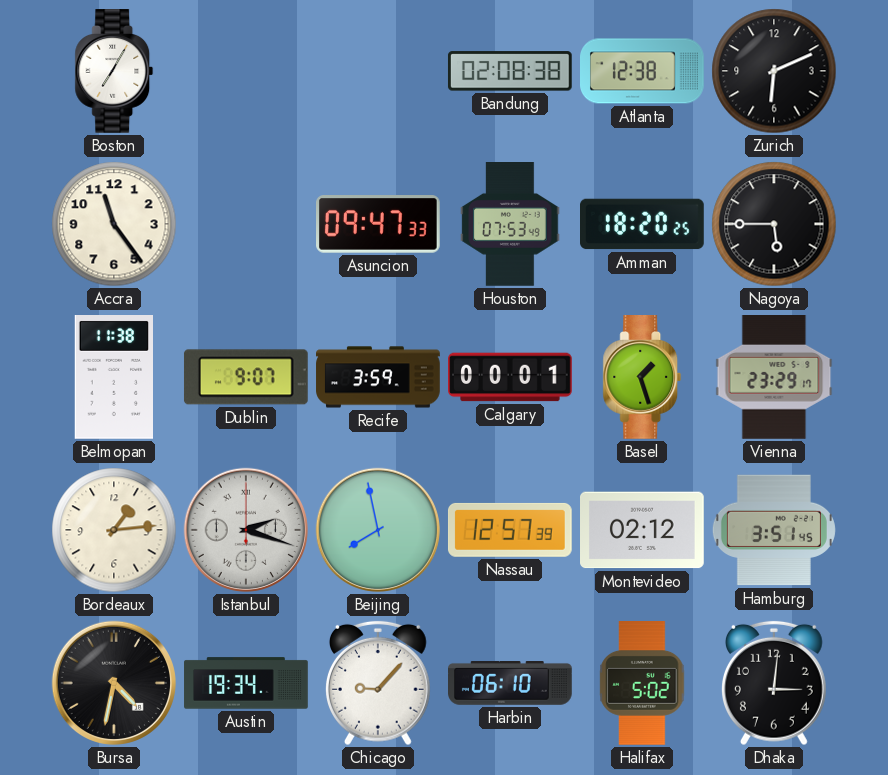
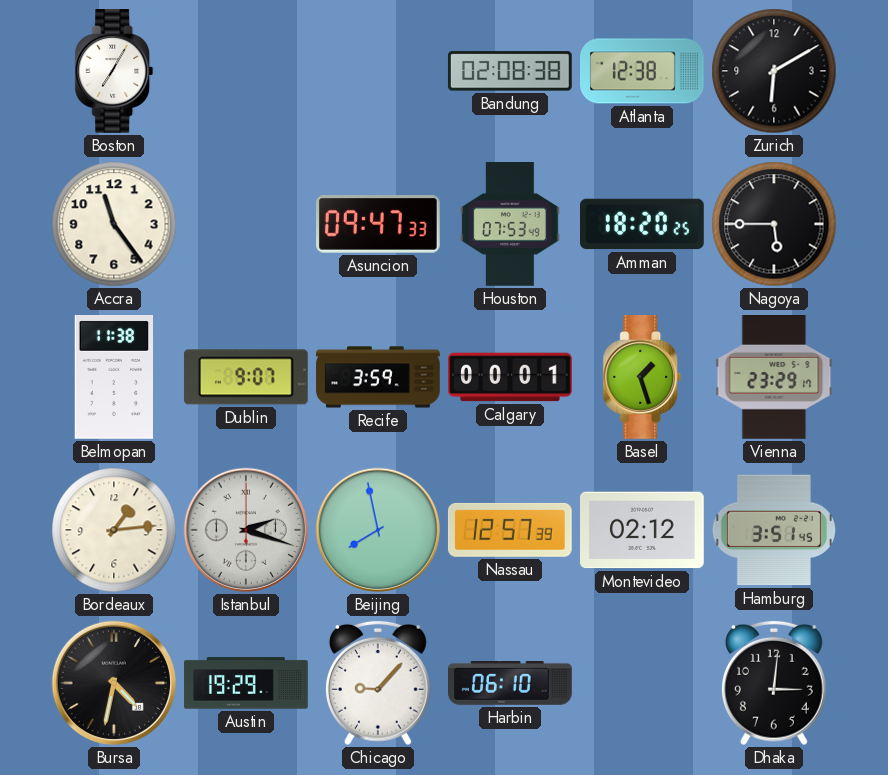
Zurich: 6:11 -> 6:10
Austin: 19:34 -> 19:29
Halifax: 5:02 -> none
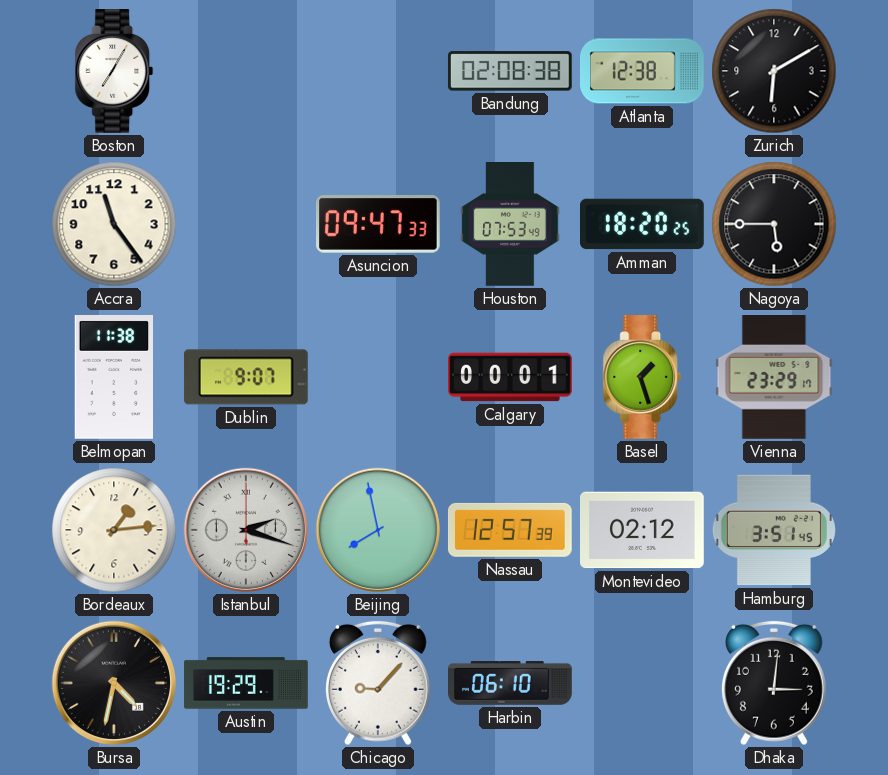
Recife: 3:59 -> none
